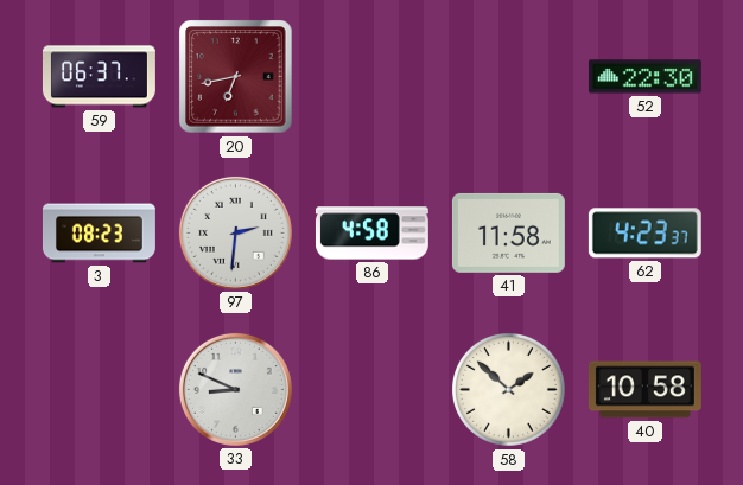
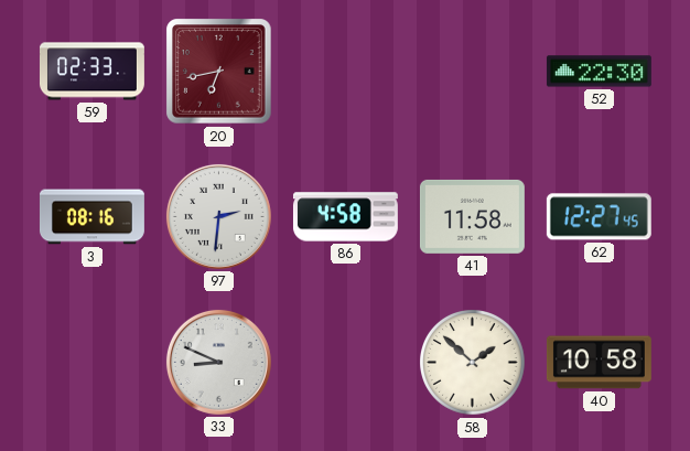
59: 06:37 -> 02:33
3: 08:23 -> 08:16
62: 4:23 -> 12:27
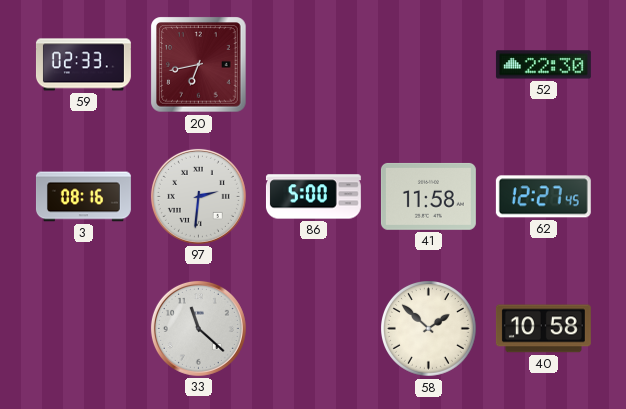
86: 4:58 -> 5:00
33: 8:49 -> 11:22
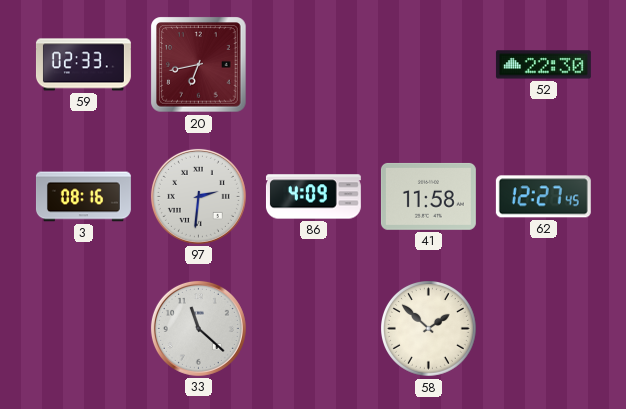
86: 5:00 -> 4:09
40: 10:58 -> none
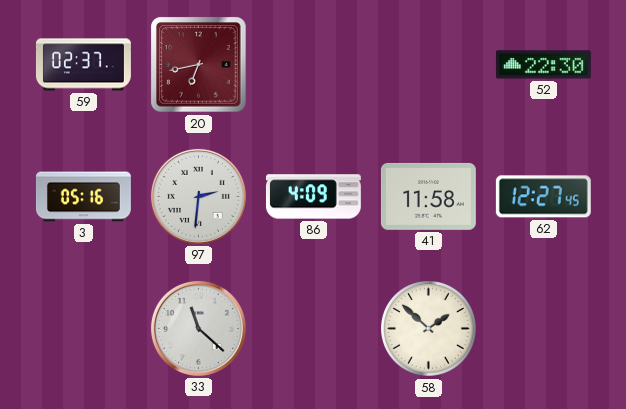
59: 02:33 -> 02:37
3: 08:16 -> 05:16
